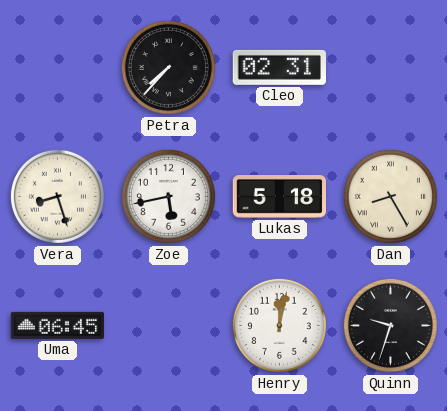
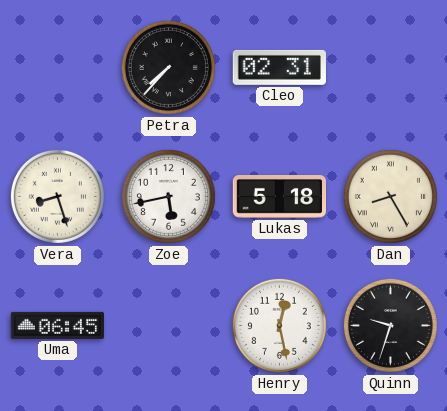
Henry: 12:02 -> 12:28
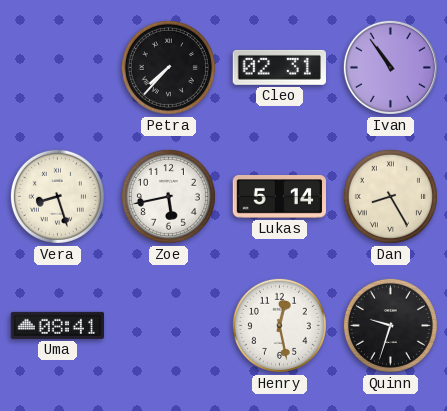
Ivan: none -> 10:54
Lukas: 5:18 -> 5:14
Uma: 06:45 -> 08:41
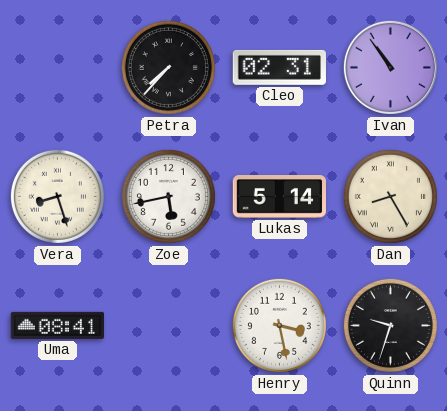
Henry: 12:28 -> 3:28
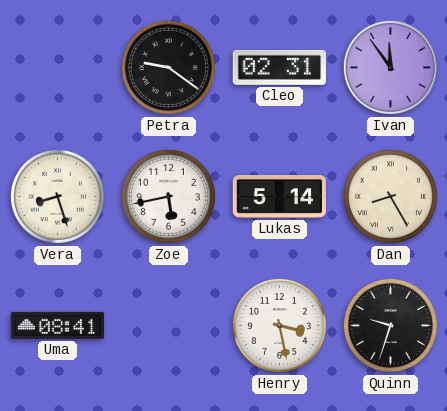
Petra: 7:37 -> 9:21
Ivan: 10:54 -> 11:54
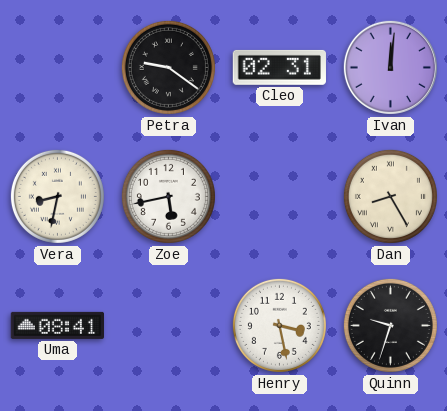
Ivan: 11:54 -> 12:01
Vera: 8:27 -> 8:32
Lukas: 5:14 -> none
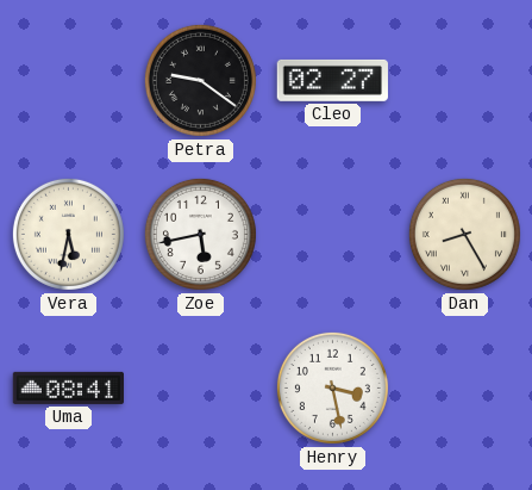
Cleo: 02:31 -> 02:27
Ivan: 12:01 -> none
Vera: 8:32 -> 5:32
Quinn: 9:33 -> none
